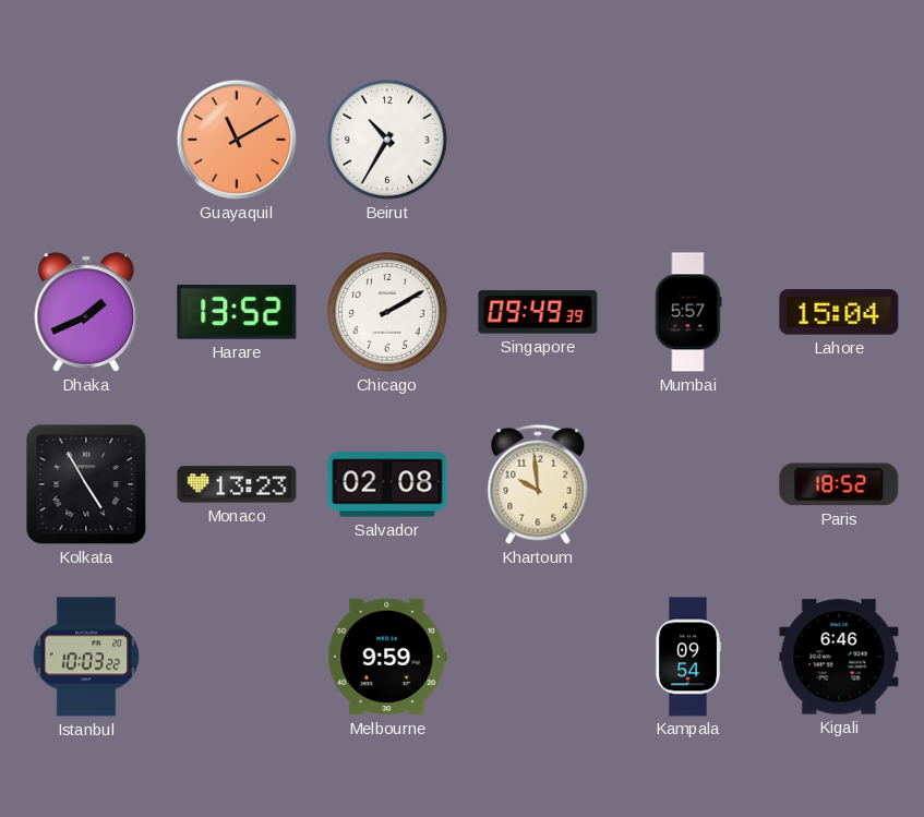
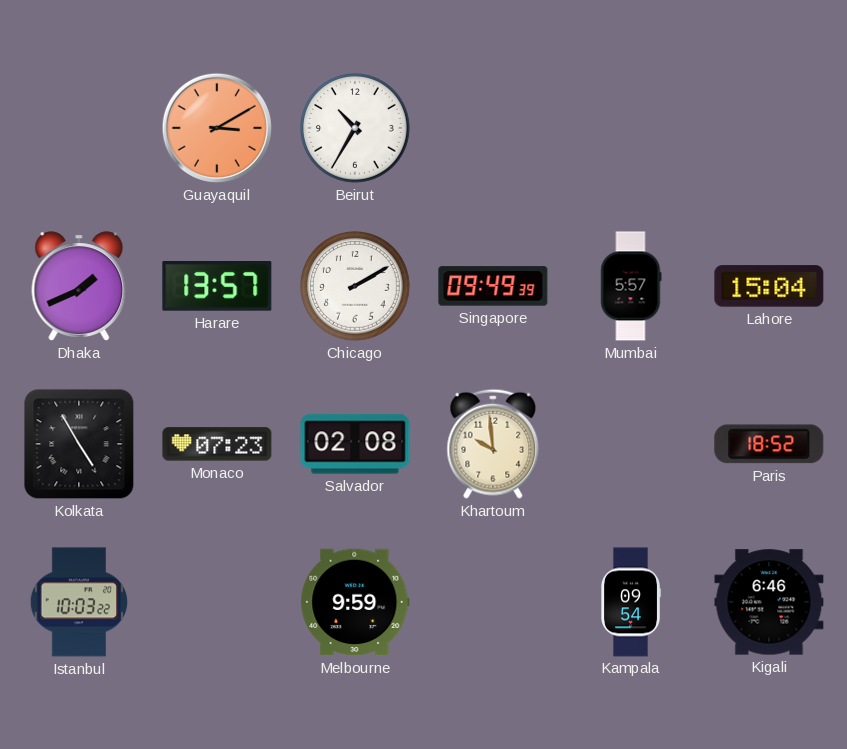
Guayaquil: 11:10 -> 3:10
Harare: 13:52 -> 13:57
Monaco: 13:23 -> 07:23
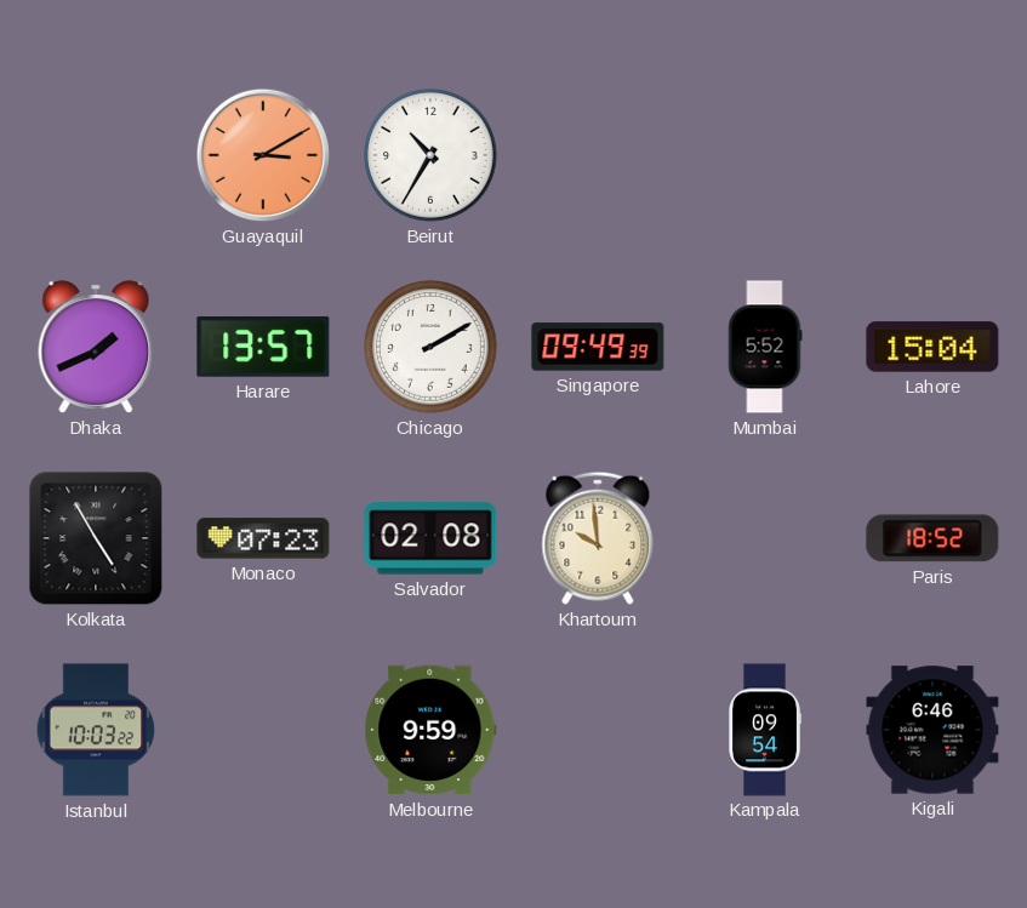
Mumbai: 5:57 -> 5:52
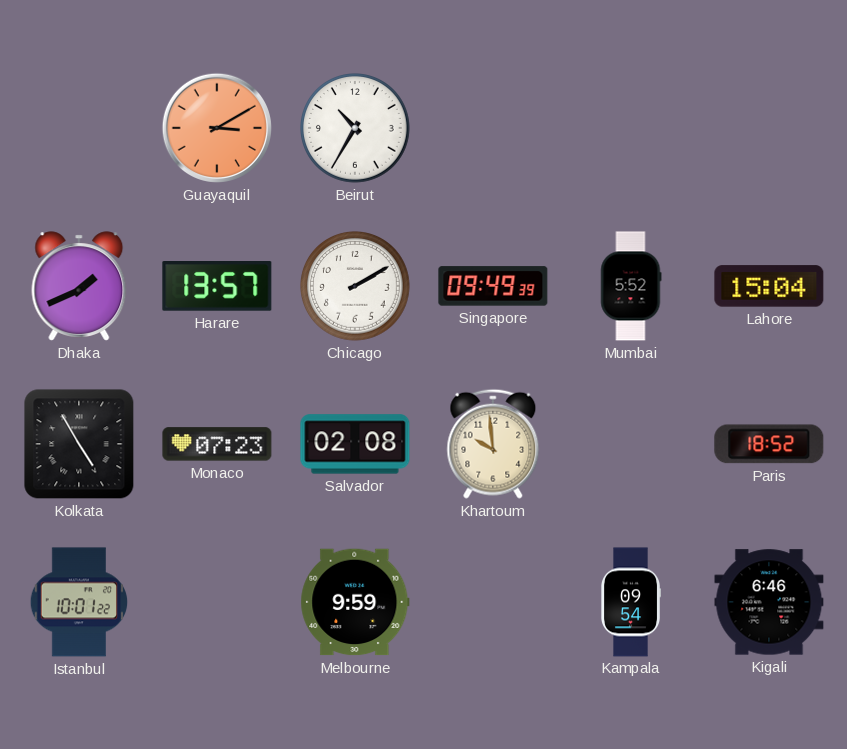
Istanbul: 10:03 -> 10:01
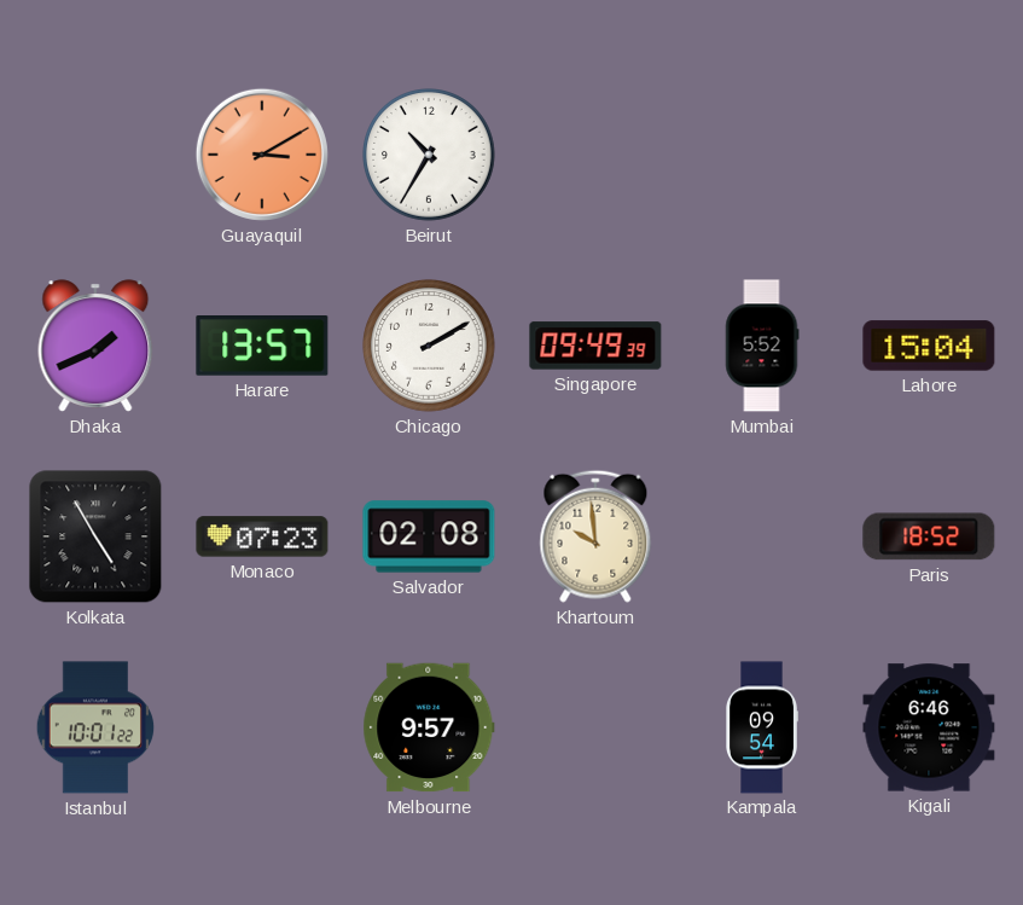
Melbourne: 9:59 -> 9:57
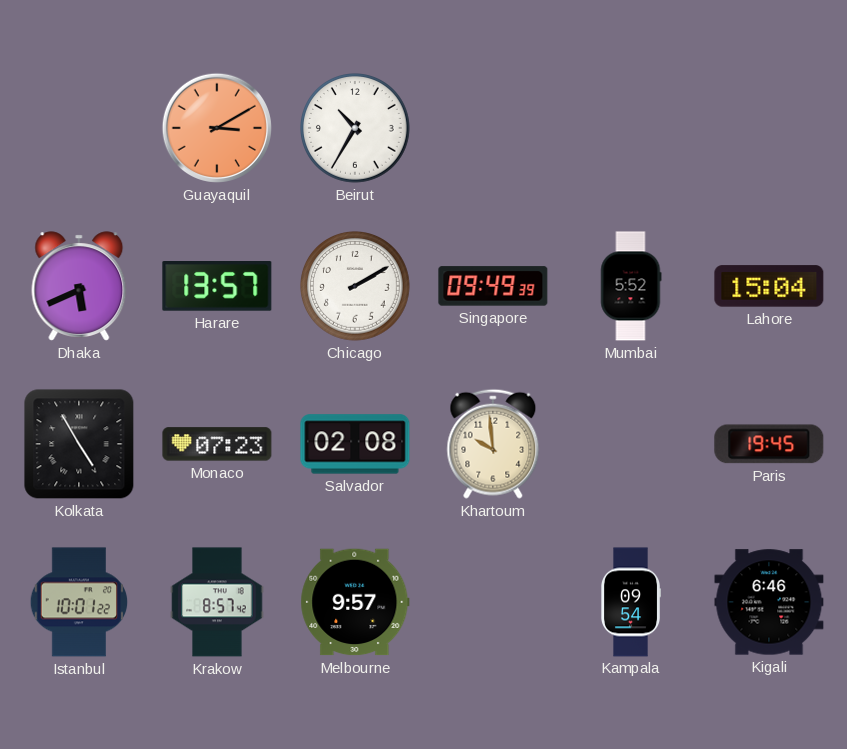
Dhaka: 1:41 -> 5:41
Paris: 18:52 -> 19:45
Krakow: none -> 8:57
